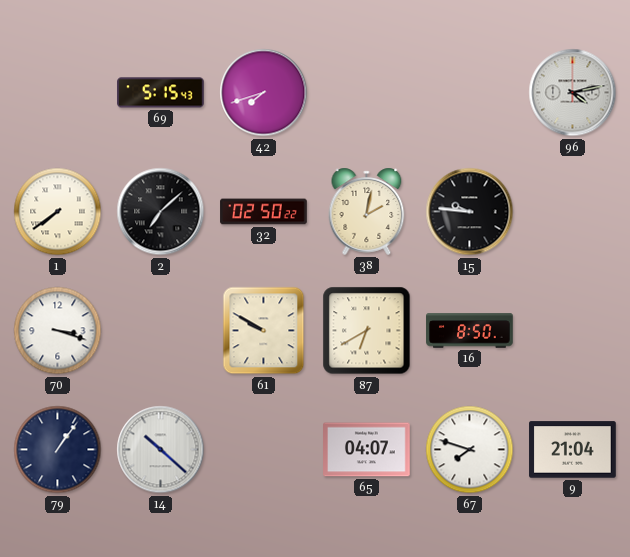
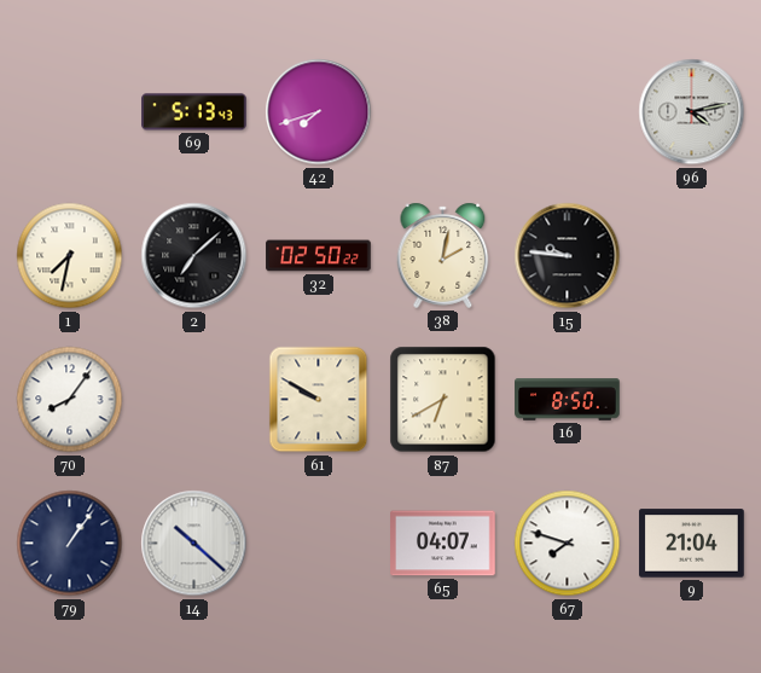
69: 5:15 -> 5:13
1: 7:39 -> 7:32
70: 3:18 -> 8:06
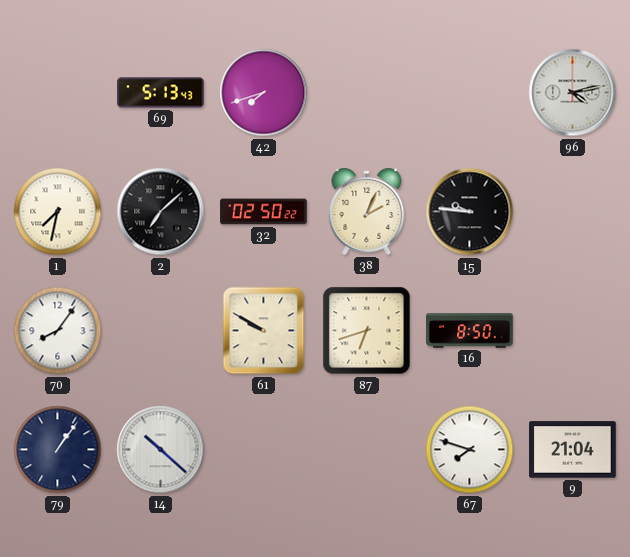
38: 2:02 -> 2:04
87: 6:40 -> 6:42
65: 04:07 -> none
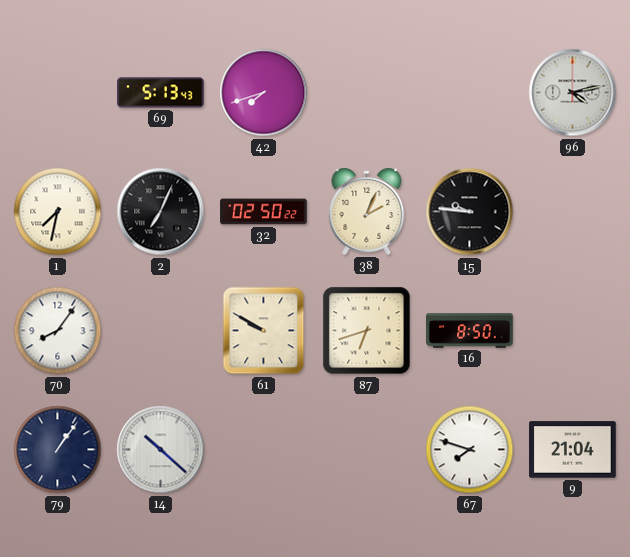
2: 7:08 -> 7:04
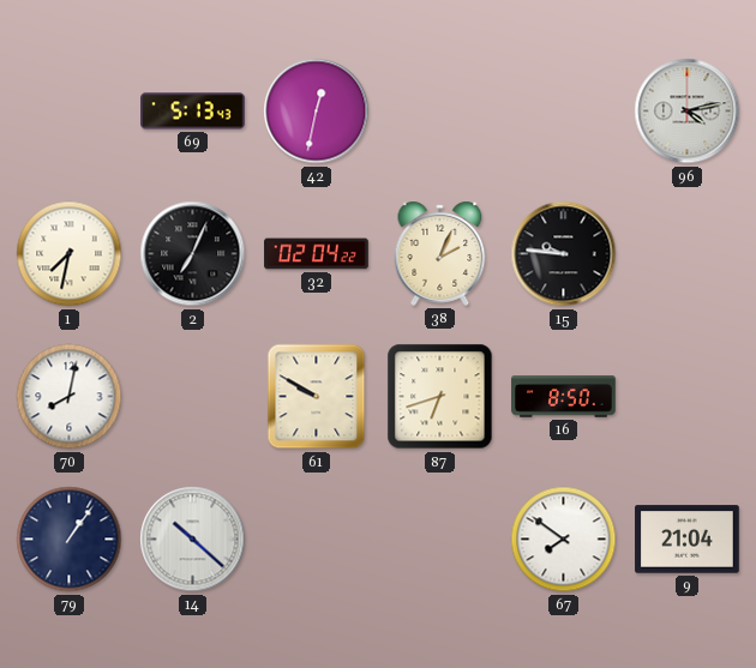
42: 7:42 -> 12:32
32: 02:50 -> 02:04
70: 8:06 -> 8:02
67: 7:48 -> 7:51
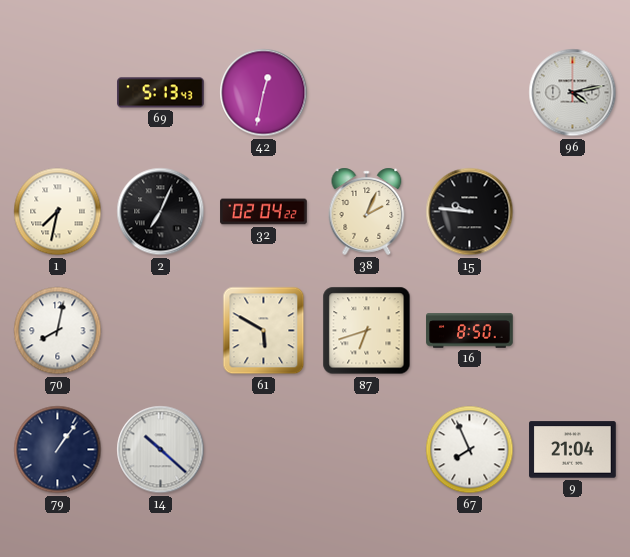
61: 9:50 -> 5:50
67: 7:51 -> 7:56
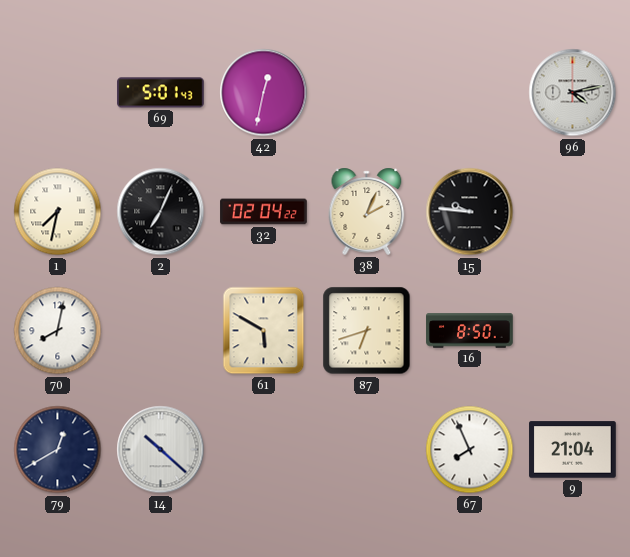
69: 5:13 -> 5:01
79: 1:06 -> 12:40
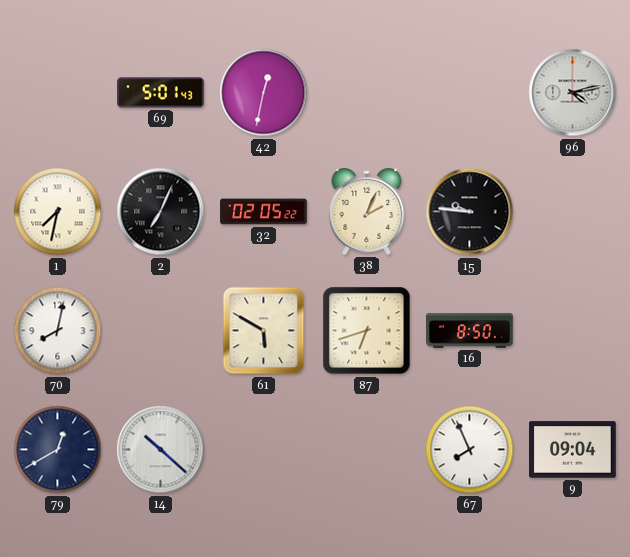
32: 02:04 -> 02:05
9: 21:04 -> 09:04
